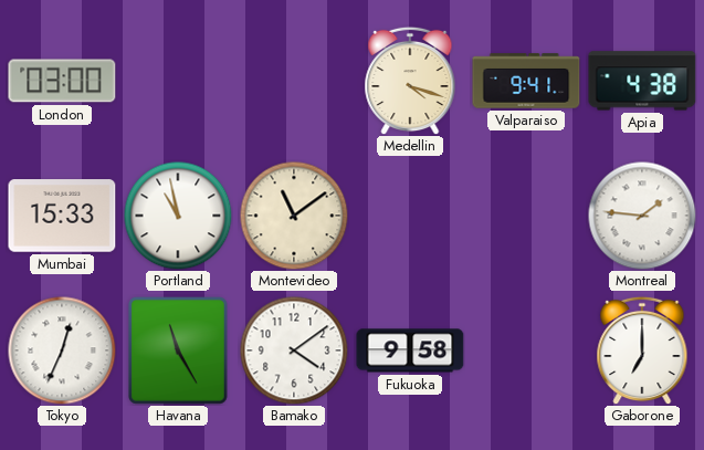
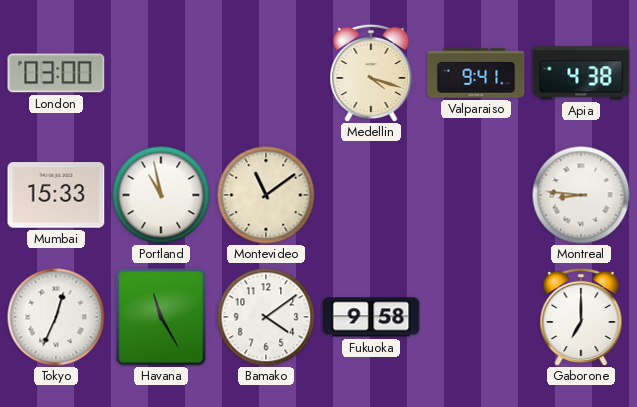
Montreal: 1:46 -> 8:46
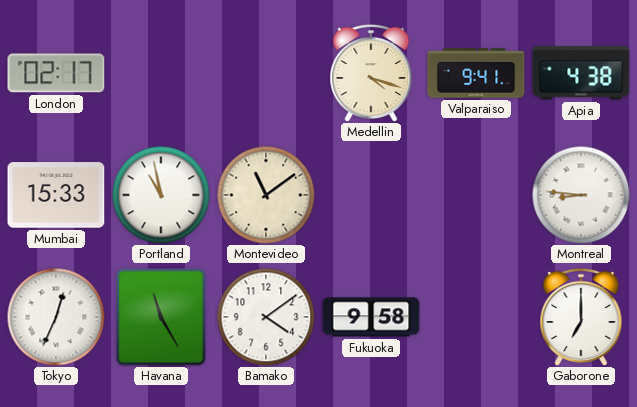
London: 03:00 -> 02:17
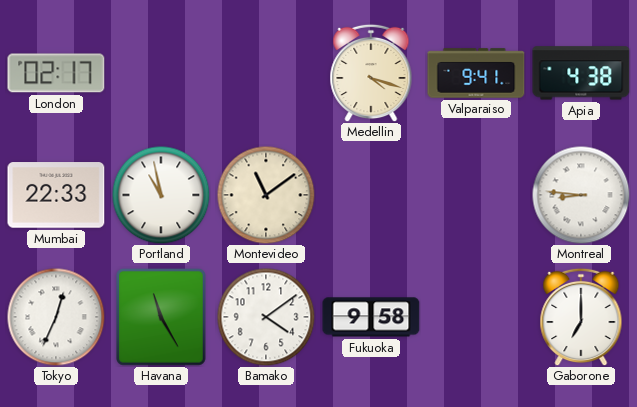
Mumbai: 15:33 -> 22:33
